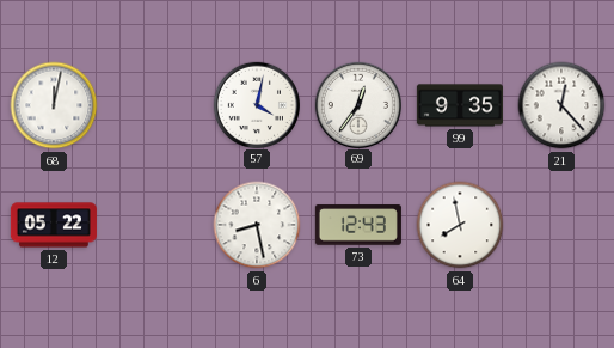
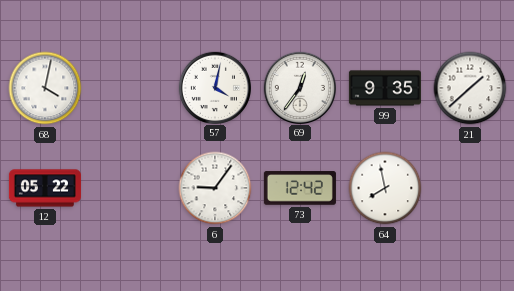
68: 12:02 -> 4:02
21: 12:23 -> 1:38
6: 8:28 -> 9:06
73: 12:43 -> 12:42
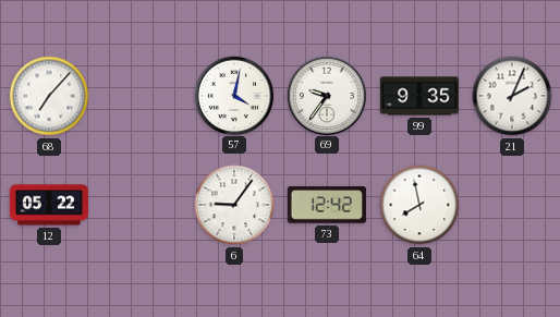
68: 4:02 -> 7:07
69: 12:36 -> 9:36
21: 1:38 -> 2:04
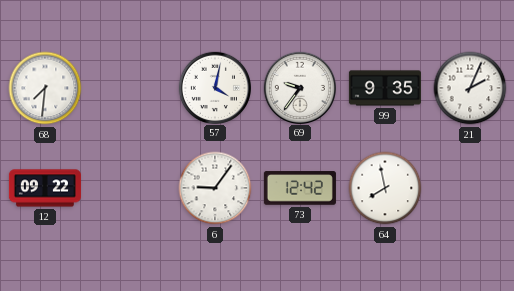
68: 7:07 -> 7:31
12: 05:22 -> 09:22
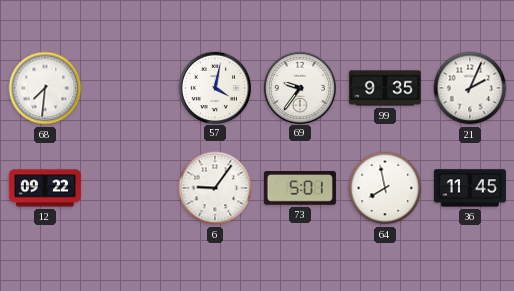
73: 12:42 -> 5:01
36: none -> 11:45
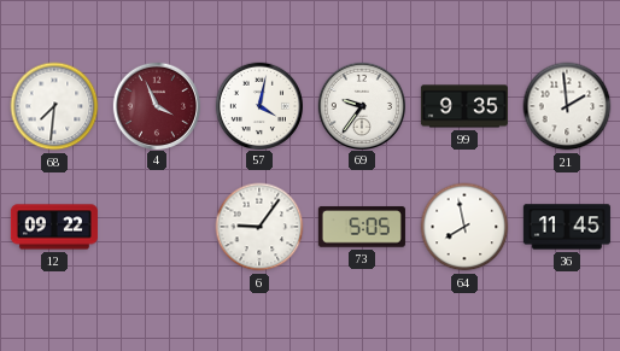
4: none -> 3:56
21: 2:04 -> 1:59
73: 5:01 -> 5:05
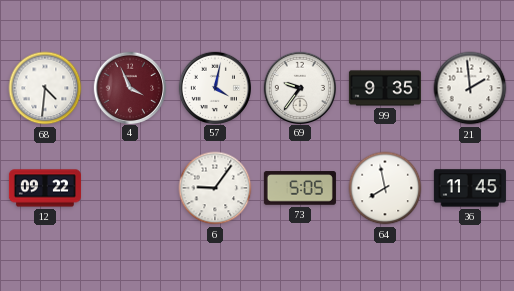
68: 7:31 -> 4:31
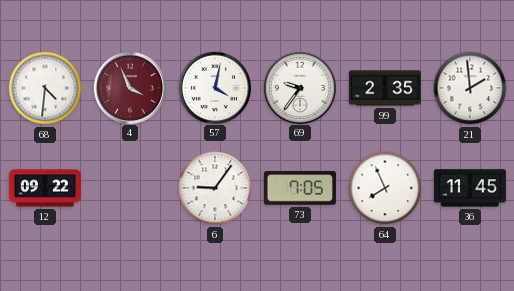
99: 9:35 -> 2:35
73: 5:05 -> 7:05
64: 7:58 -> 7:56
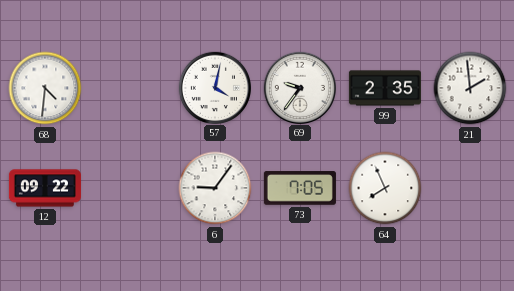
4: 3:56 -> none
36: 11:45 -> none
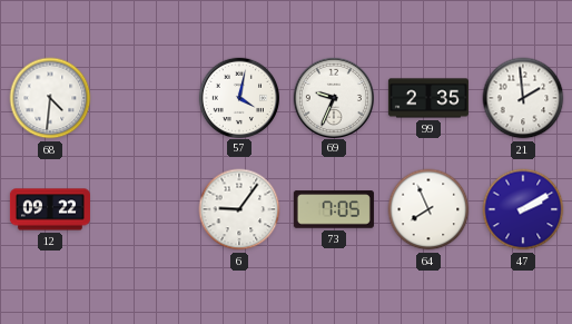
69: 9:36 -> 9:34
47: none -> 2:10
